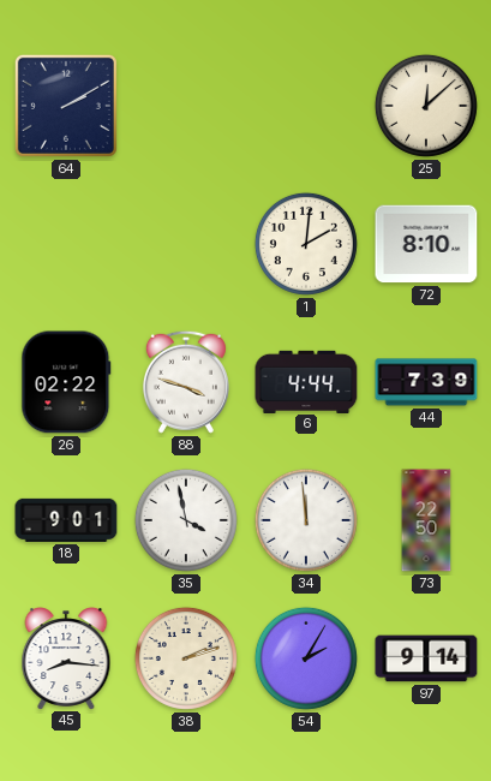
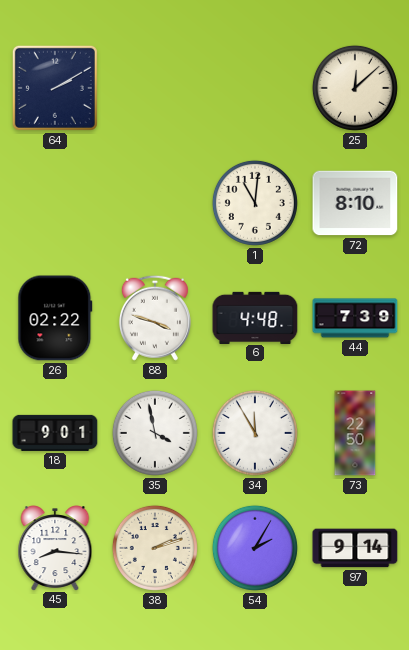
1: 2:01 -> 11:01
6: 4:44 -> 4:48
34: 11:59 -> 11:55
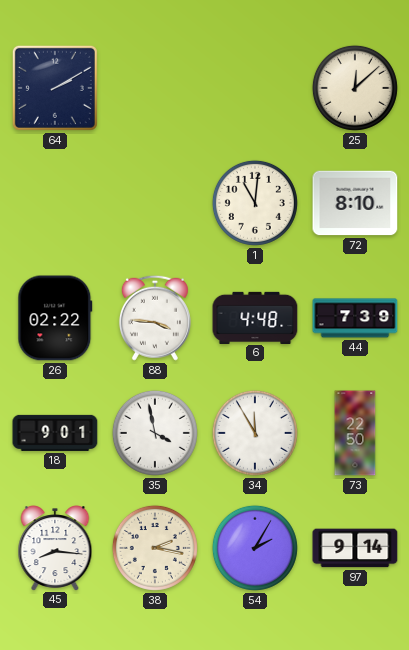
88: 3:48 -> 3:46
38: 2:12 -> 2:17
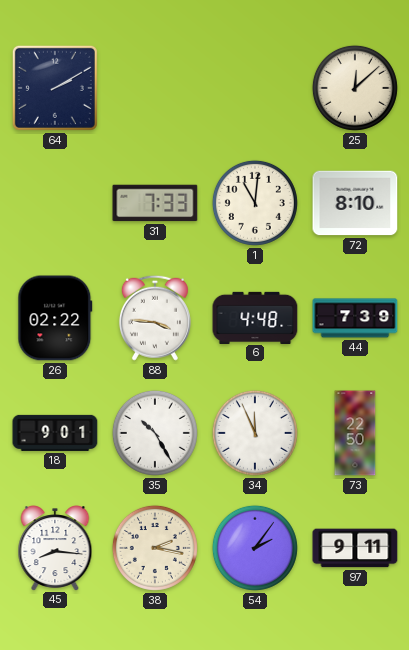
31: none -> 7:33
35: 3:58 -> 10:25
34: 11:55 -> 11:56
54: 2:05 -> 2:06
97: 9:14 -> 9:11
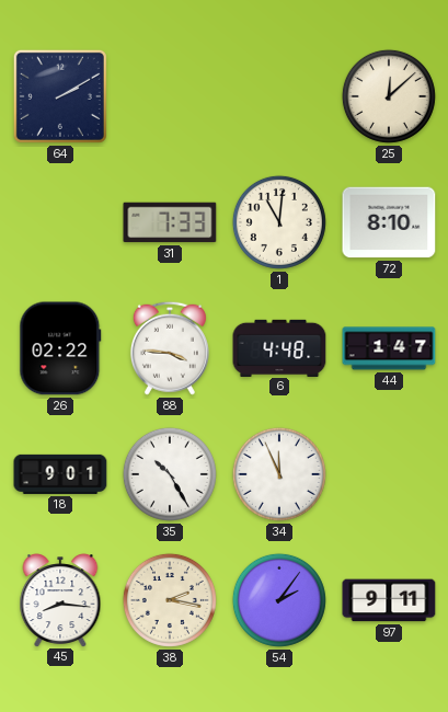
44: 7:39 -> 1:47
73: 22:50 -> none
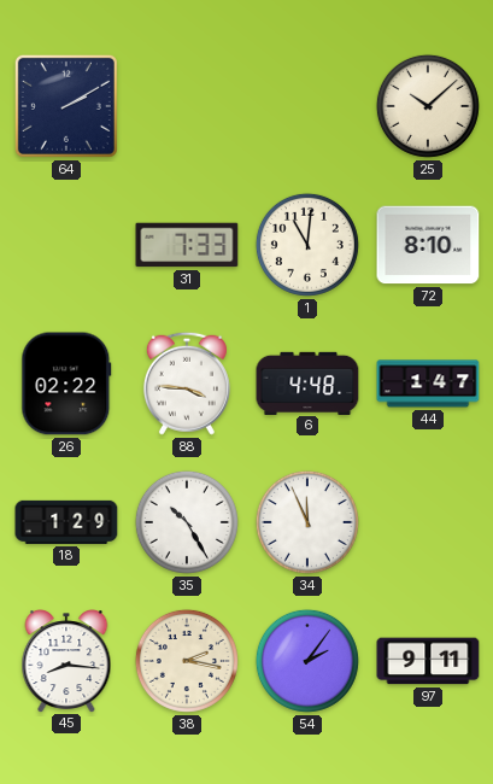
25: 12:08 -> 10:08
18: 9:01 -> 1:29
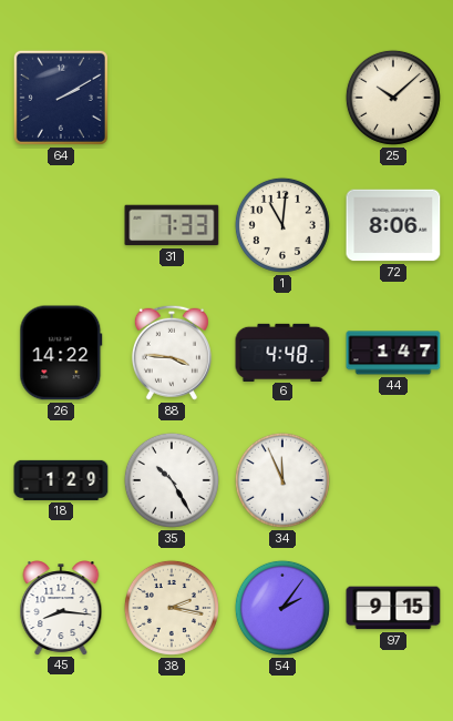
72: 8:10 -> 8:06
26: 02:22 -> 14:22
97: 9:11 -> 9:15
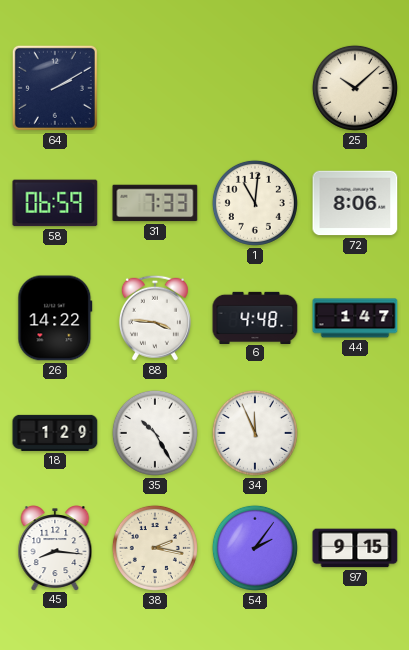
58: none -> 06:59
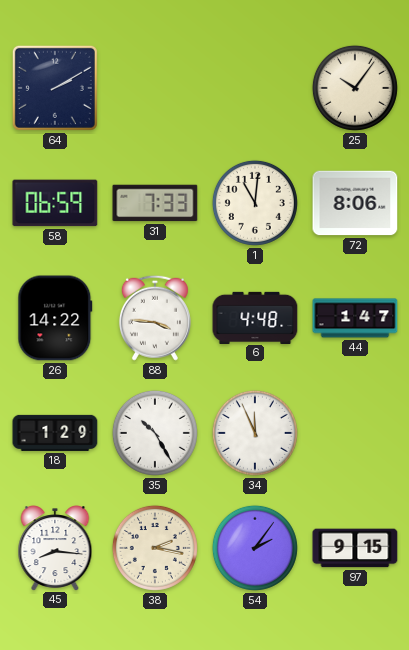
25: 10:08 -> 10:06
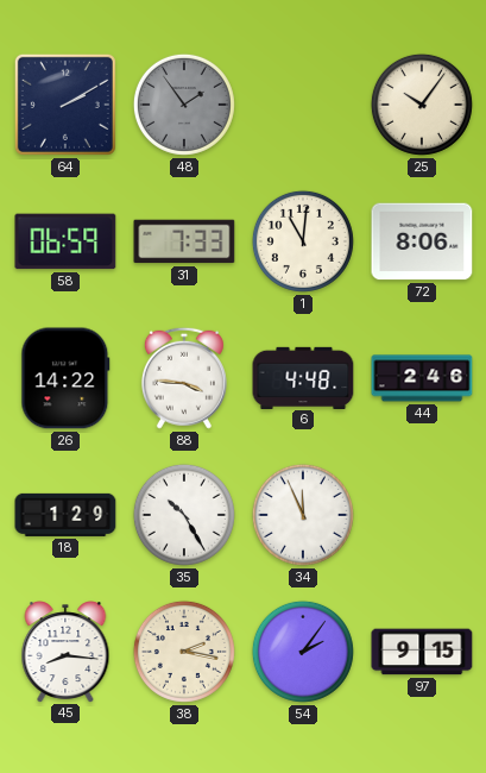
48: none -> 1:54
44: 1:47 -> 2:46
